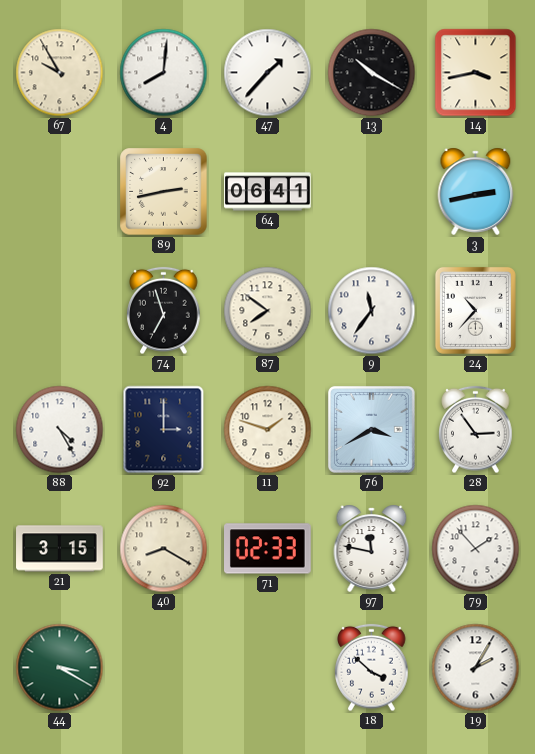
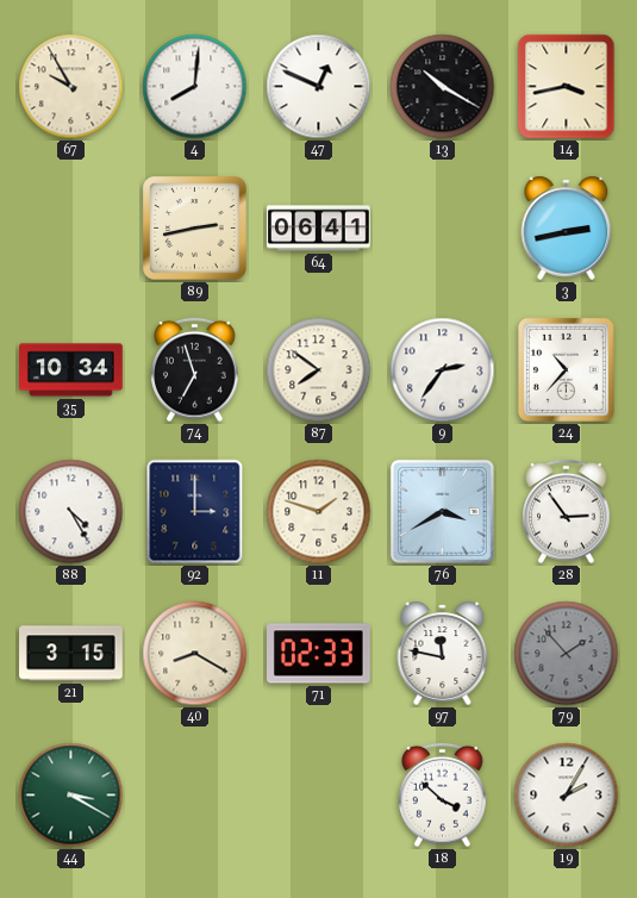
47: 1:37 -> 12:49
35: none -> 10:34
9: 11:36 -> 2:36
79 dial: white -> grey
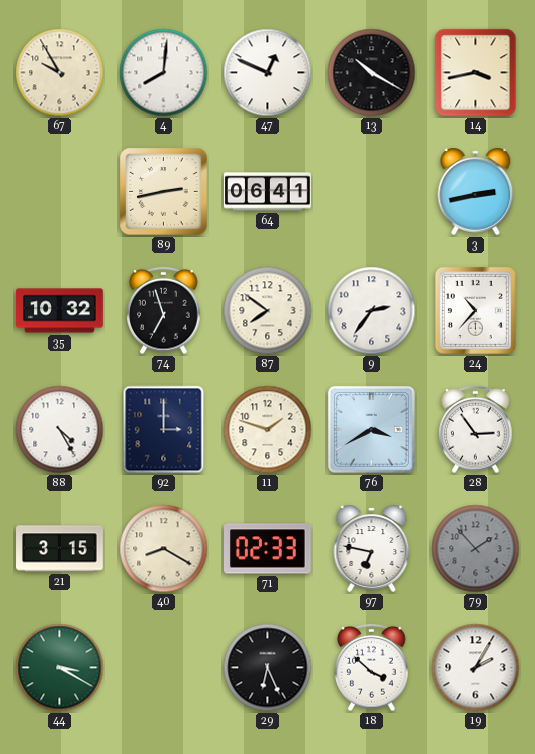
35: 10:34 -> 10:32
97: 11:47 -> 6:47
29: none -> 6:26
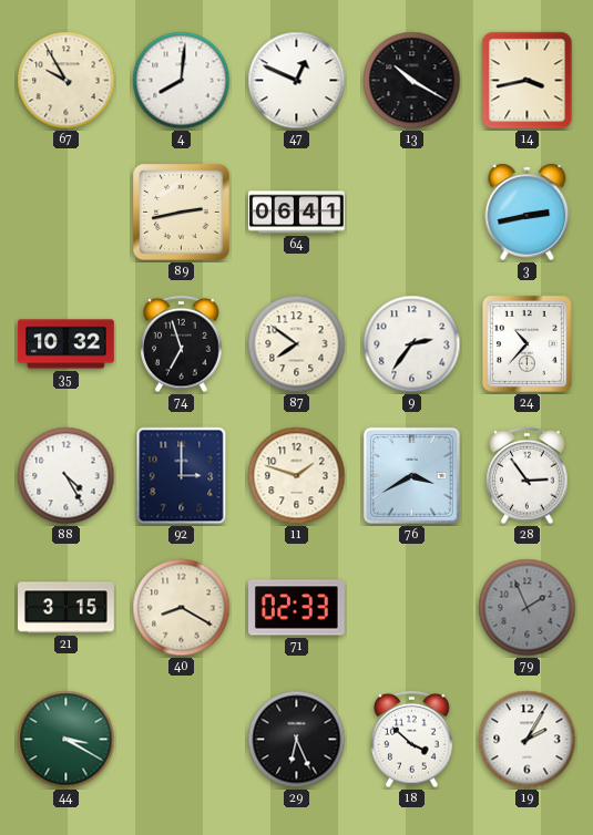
97: 6:47 -> none
79: 1:53 -> 1:56
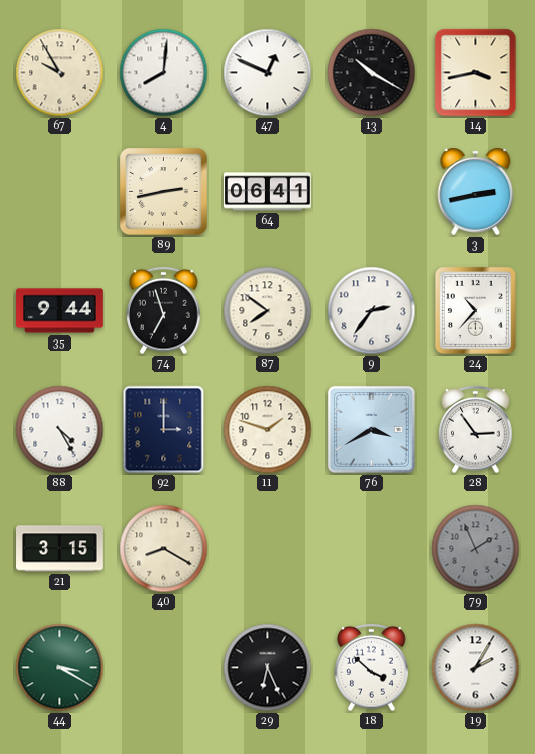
35: 10:32 -> 9:44
71: 02:33 -> none
